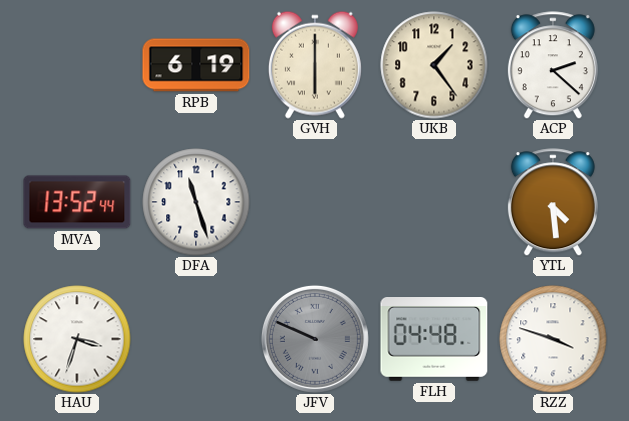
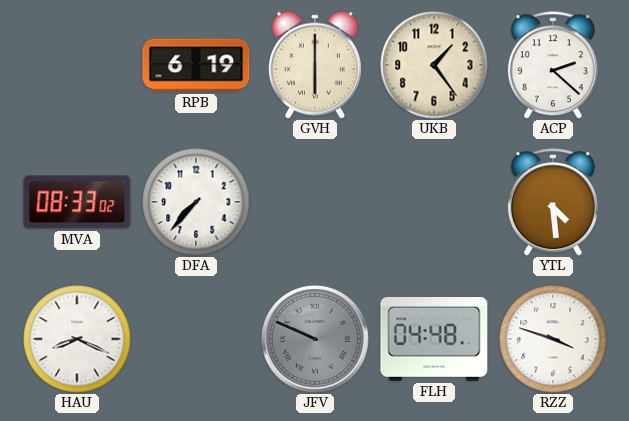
MVA: 13:52 -> 08:33
DFA: 11:27 -> 7:37
HAU: 3:33 -> 8:19
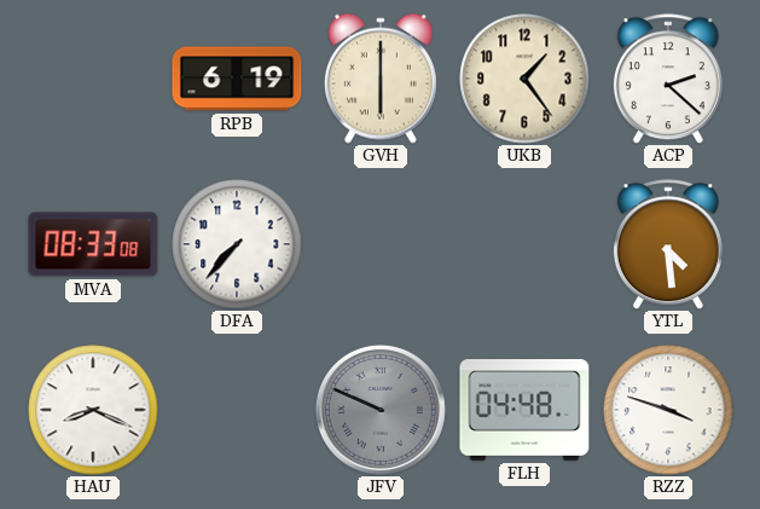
MVA: 08:33:02 -> 08:33:08
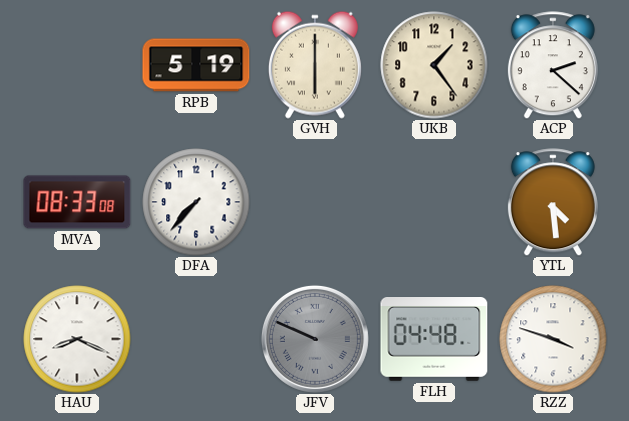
RPB: 6:19 -> 5:19
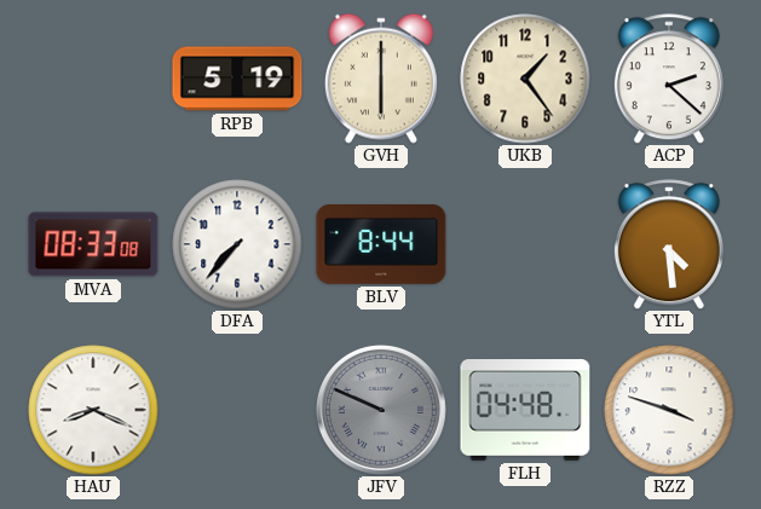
BLV: none -> 8:44
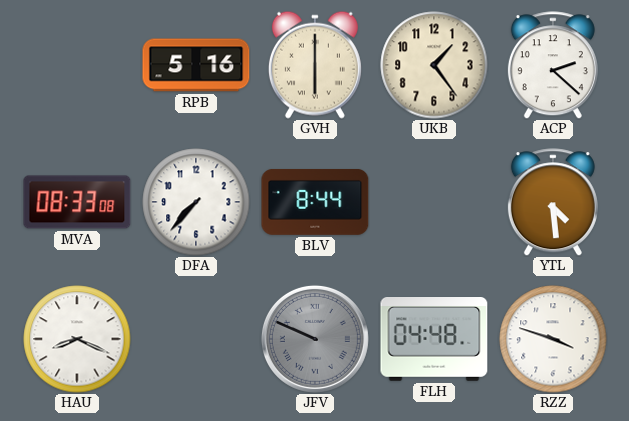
RPB: 5:19 -> 5:16
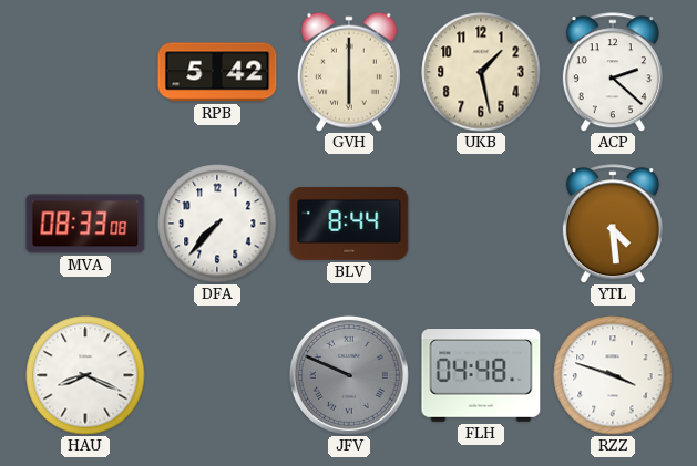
RPB: 5:16 -> 5:42
UKB: 1:24 -> 1:28
